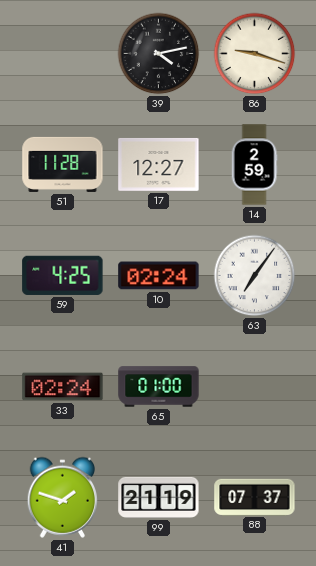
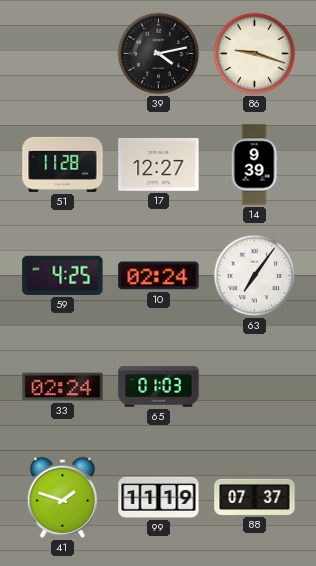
14: 2:59 -> 9:39
65: 01:00 -> 01:03
99: 21:19 -> 11:19
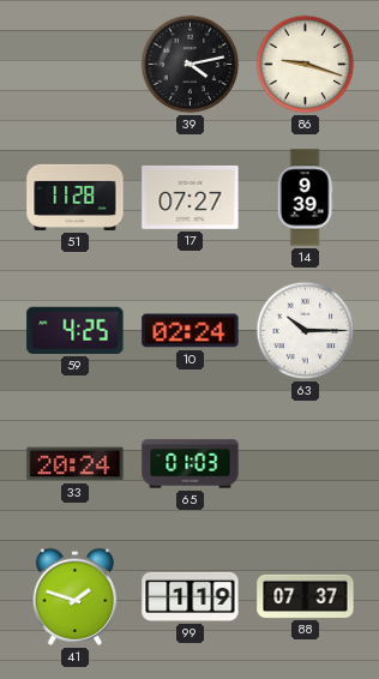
17: 12:27 -> 07:27
63: 7:06 -> 10:15
33: 02:24 -> 20:24
99: 11:19 -> 1:19
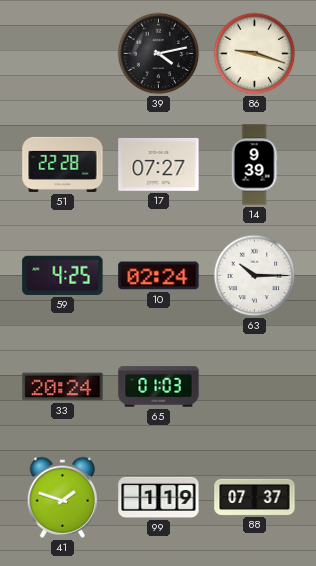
51: 11:28 -> 22:28
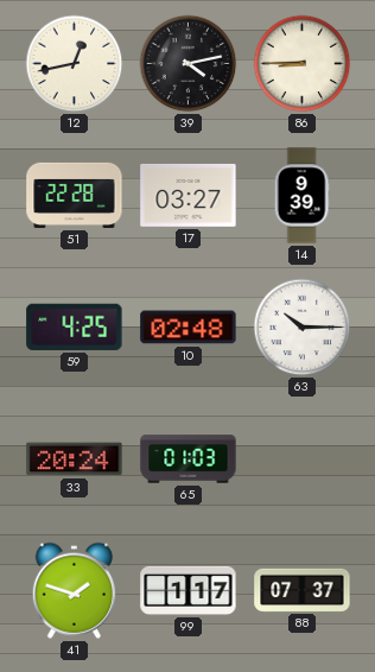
12: none -> 12:43
86: 9:18 -> 8:45
17: 07:27 -> 03:27
10: 02:24 -> 02:48
99: 1:19 -> 1:17
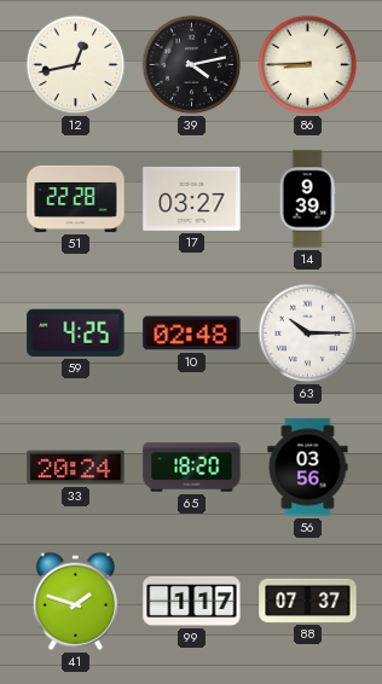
65: 01:03 -> 18:20
56: none -> 03:56
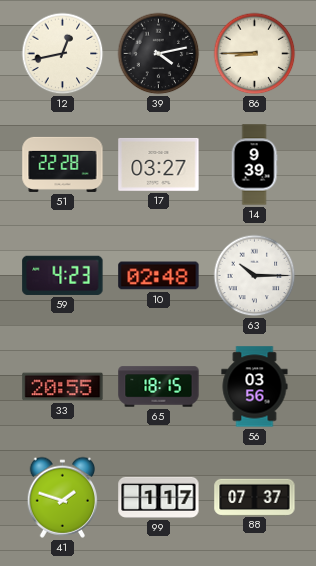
59: 4:25 -> 4:23
33: 20:24 -> 20:55
65: 18:20 -> 18:15
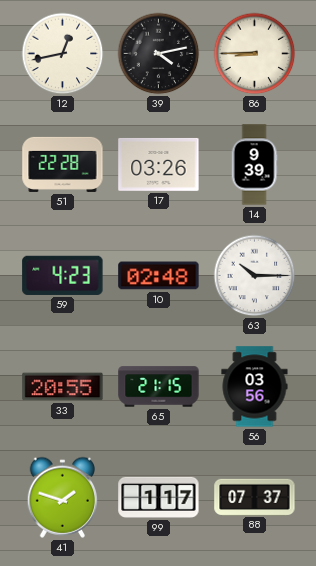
17: 03:27 -> 03:26
65: 18:15 -> 21:15
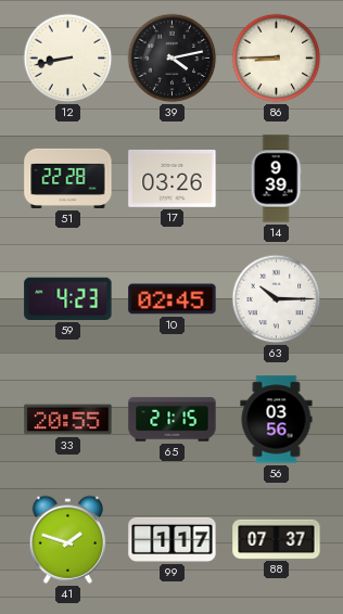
12: 12:43 -> 8:43
10: 02:48 -> 02:45
